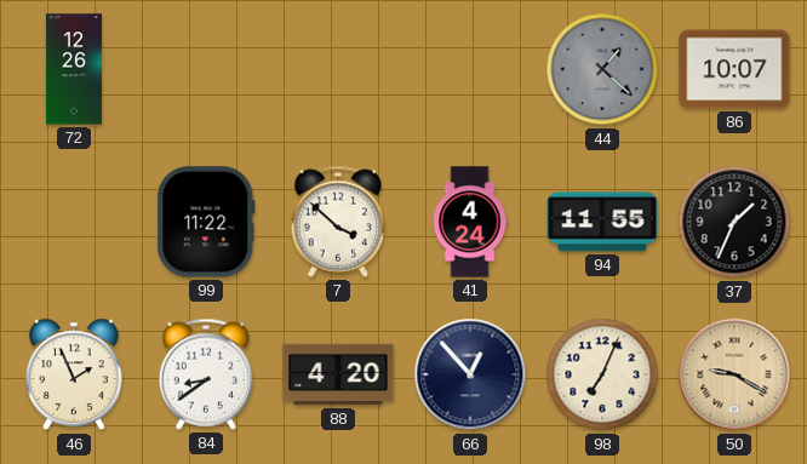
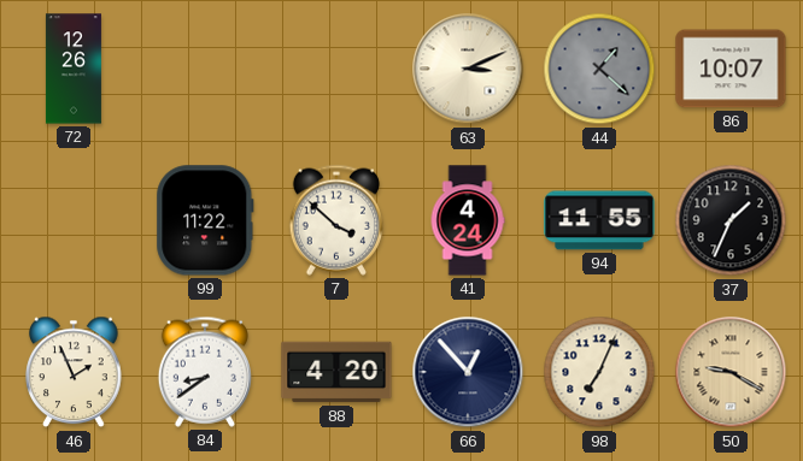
63: none -> 3:11
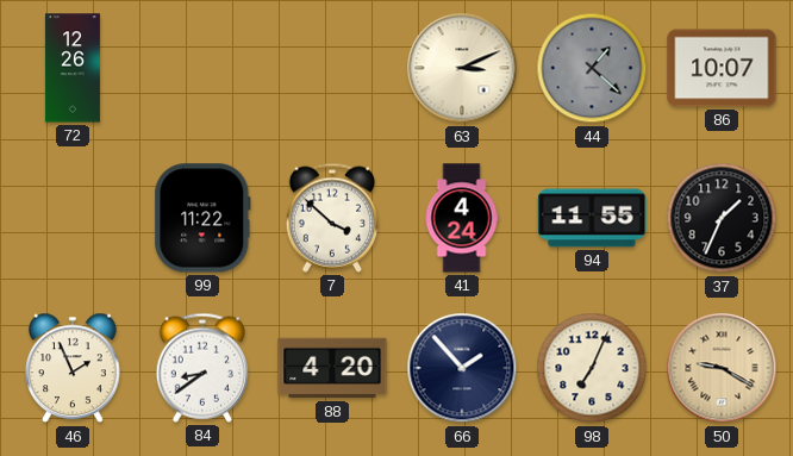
66: 12:53 -> 1:53
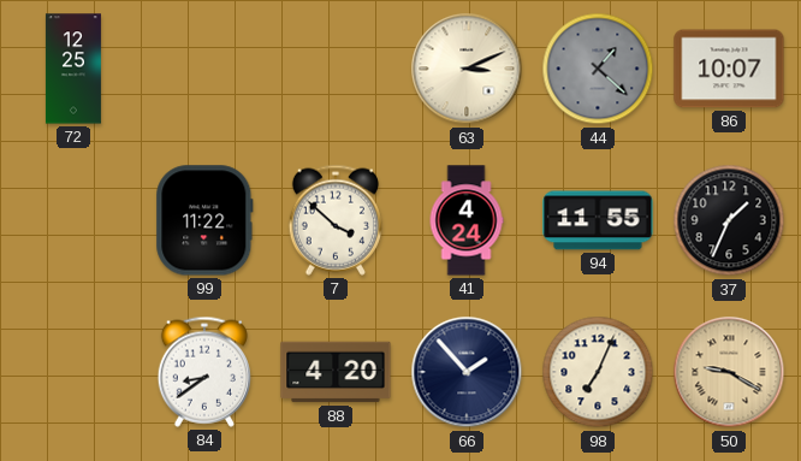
72: 12:26 -> 12:25
46: 1:56 -> none
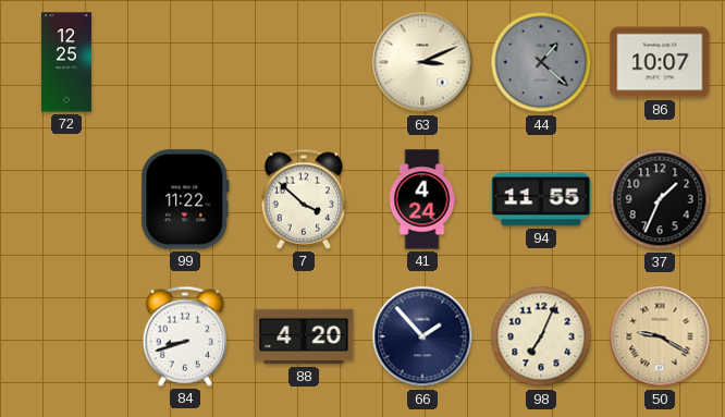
84: 8:39 -> 8:42
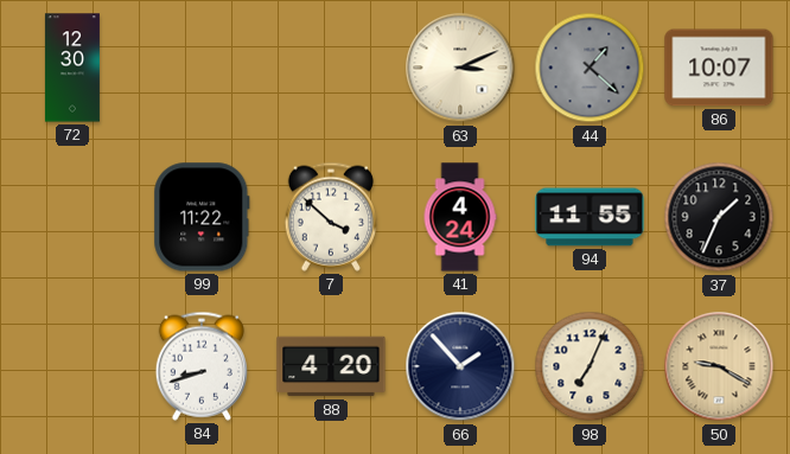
72: 12:25 -> 12:30
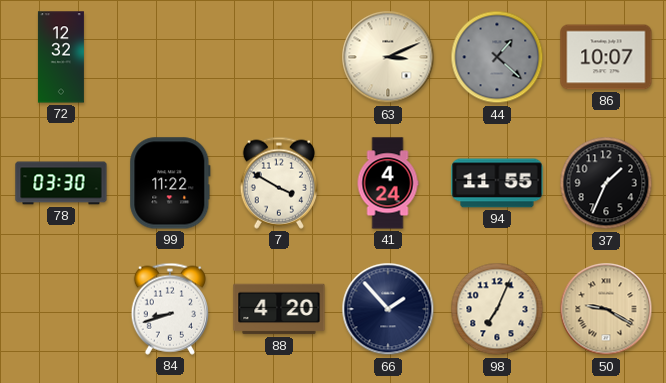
72: 12:30 -> 12:32
78: none -> 03:30
7: 3:52 -> 3:50
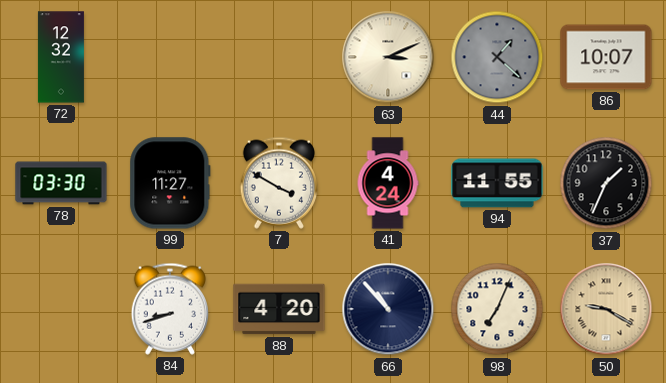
99: 11:22 -> 11:27
66: 1:53 -> 10:53
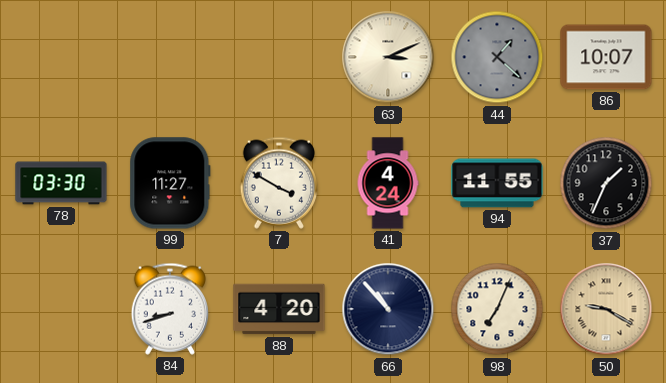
72: 12:32 -> none
